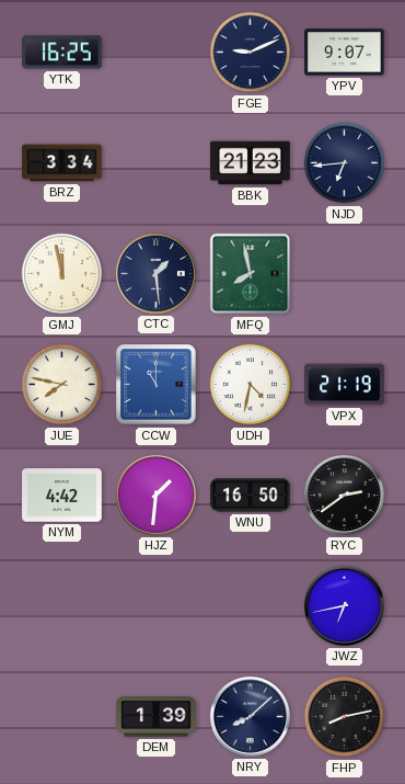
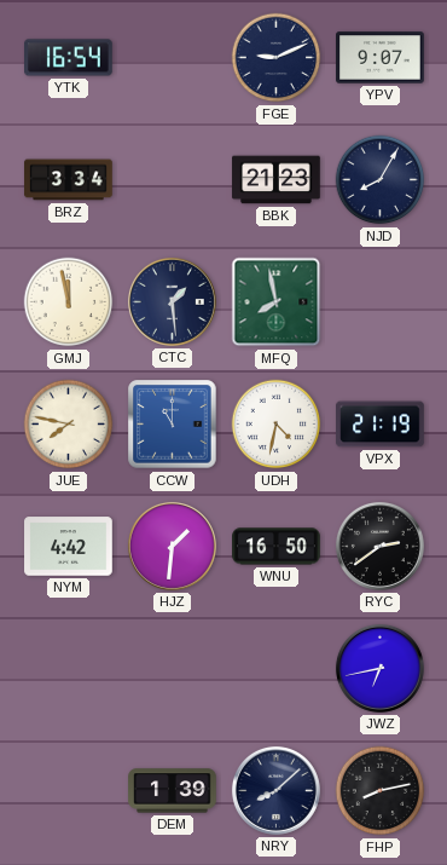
YTK: 16:25 -> 16:54
NJD: 6:44 -> 8:05
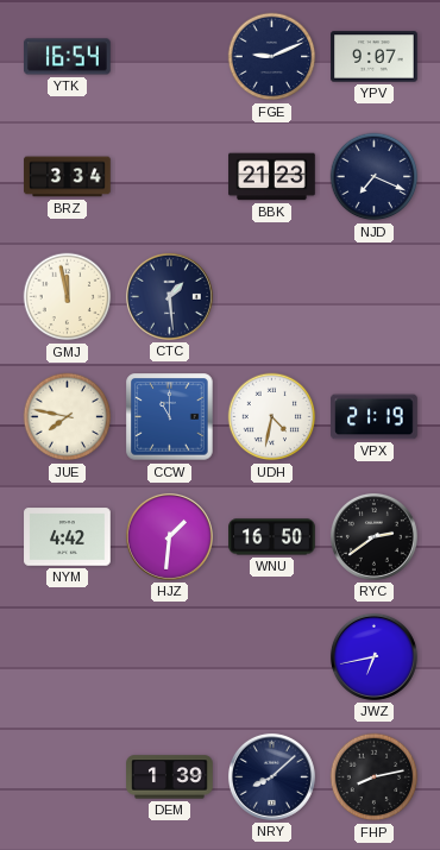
NJD: 8:05 -> 7:19
MFQ: 7:58 -> none
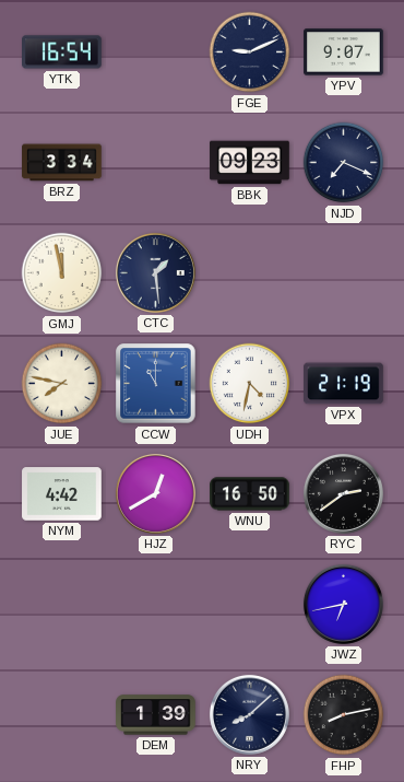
BBK: 21:23 -> 09:23
HJZ: 1:31 -> 12:40
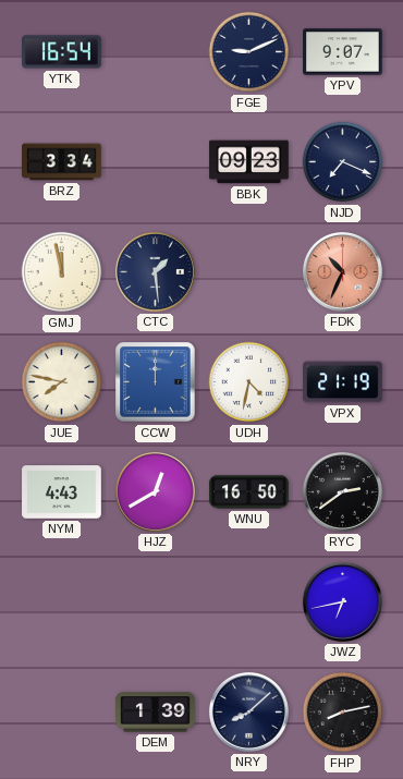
FDK: none -> 10:34
CCW: 11:00 -> 12:00
NYM: 4:42 -> 4:43
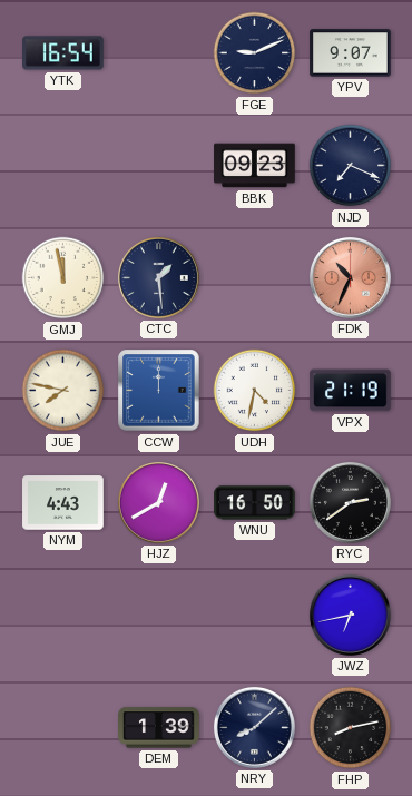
BRZ: 3:34 -> none
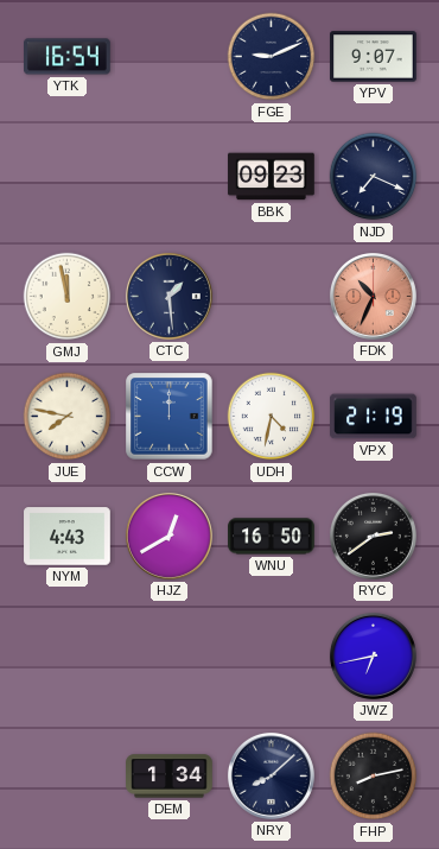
DEM: 1:39 -> 1:34
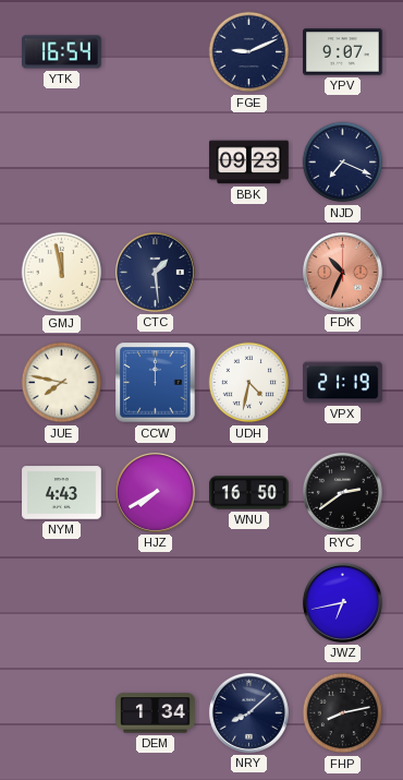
HJZ: 12:40 -> 7:40
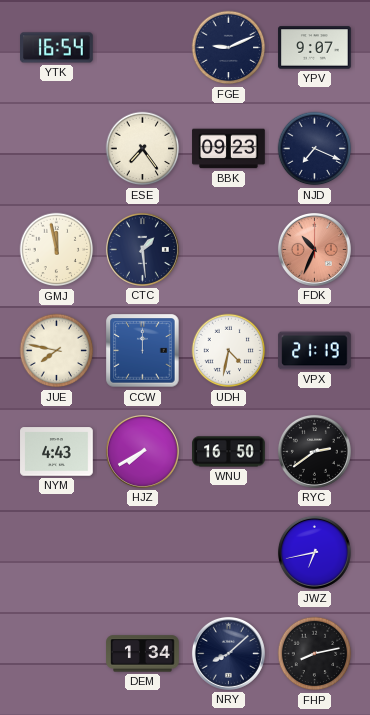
ESE: none -> 7:24
